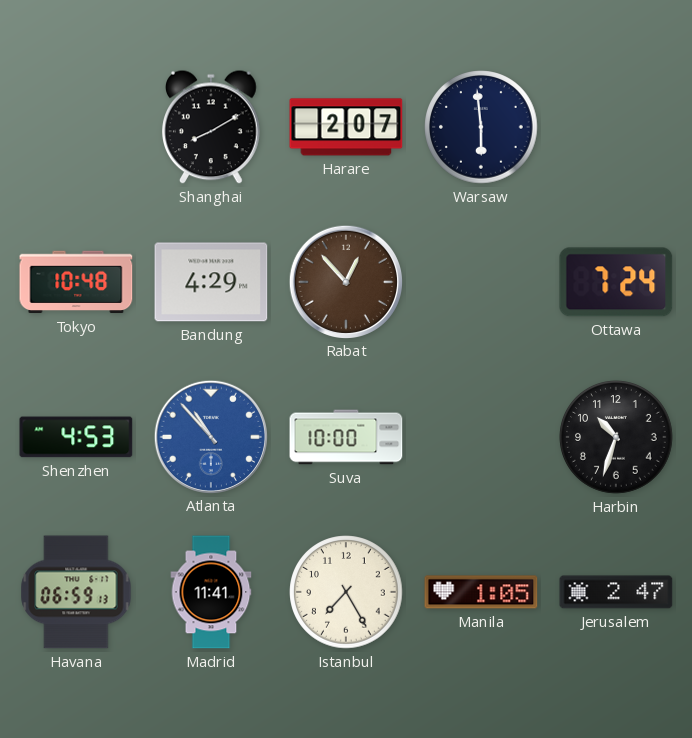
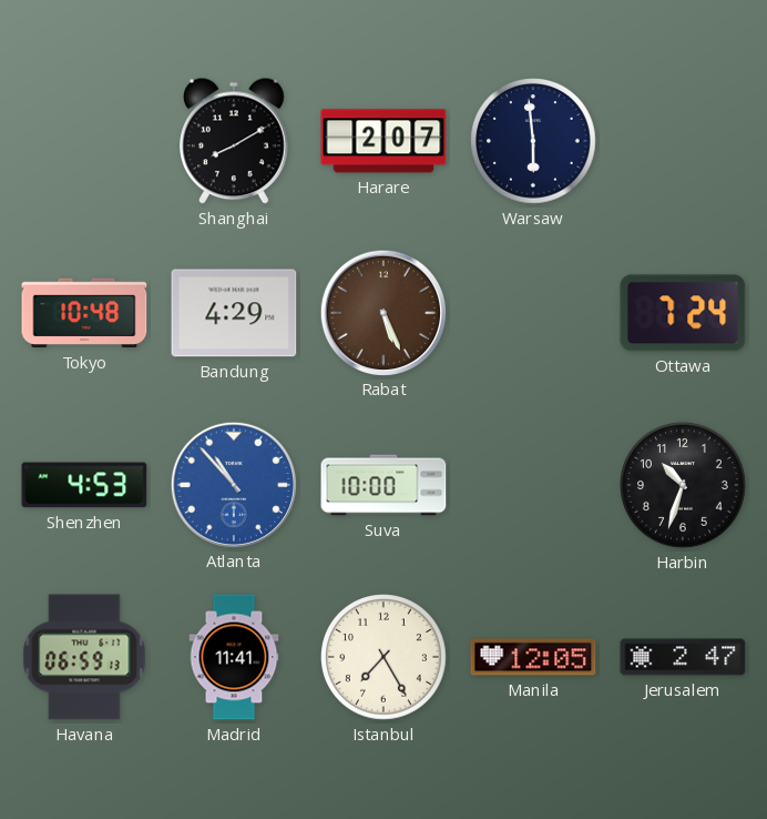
Rabat: 12:53 -> 5:26
Manila: 1:05 -> 12:05
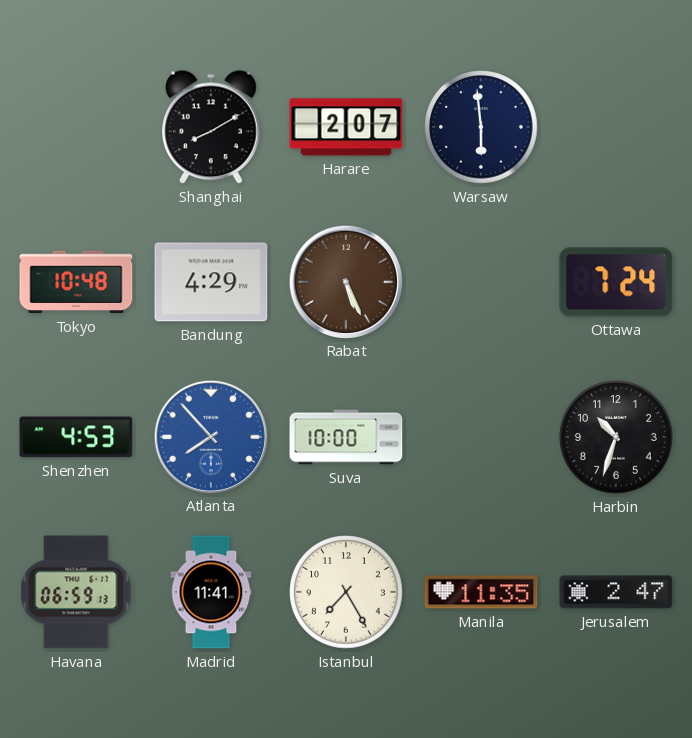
Atlanta: 10:53 -> 7:53
Manila: 12:05 -> 11:35
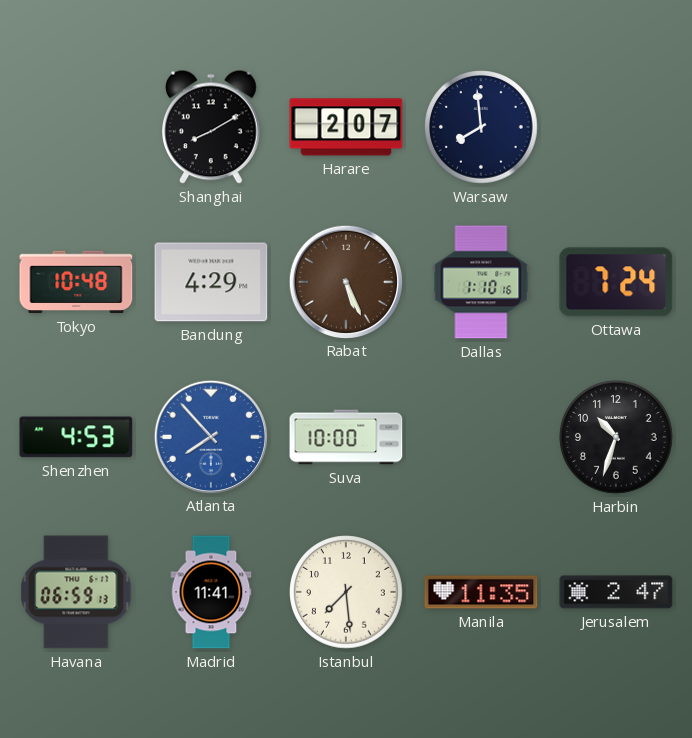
Warsaw: 5:59 -> 7:59
Dallas: none -> 1:10
Istanbul: 7:25 -> 7:29
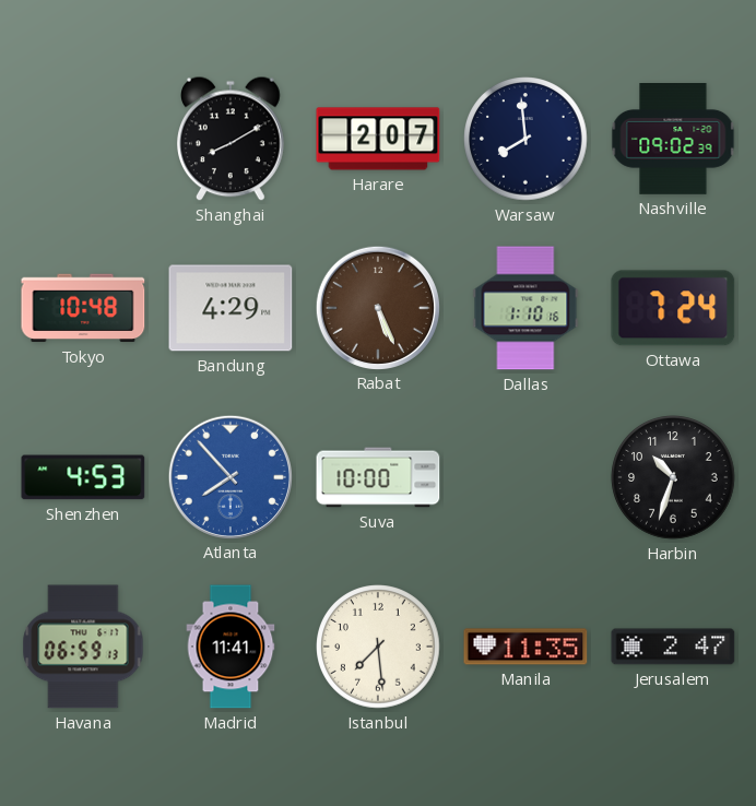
Nashville: none -> 09:02
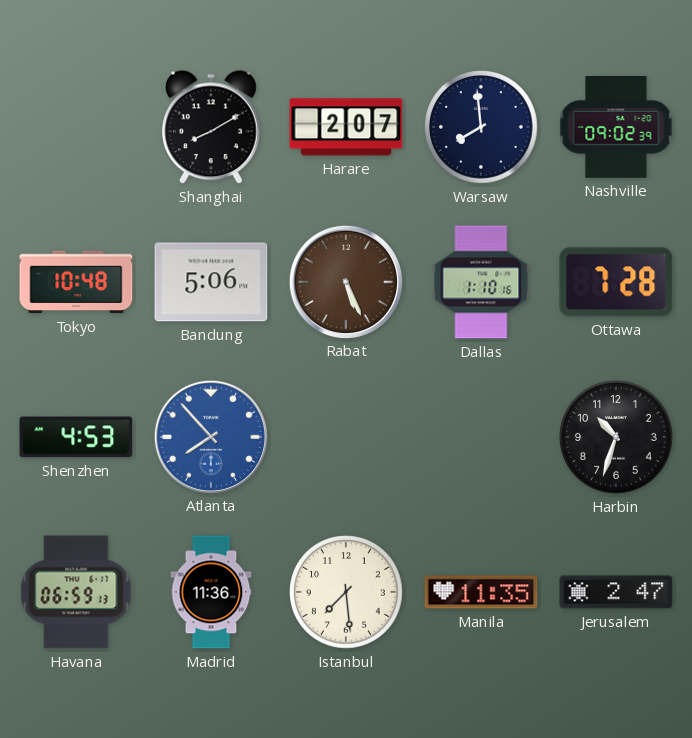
Bandung: 4:29 -> 5:06
Ottawa: 7:24 -> 7:28
Suva: 10:00 -> none
Madrid: 11:41 -> 11:36
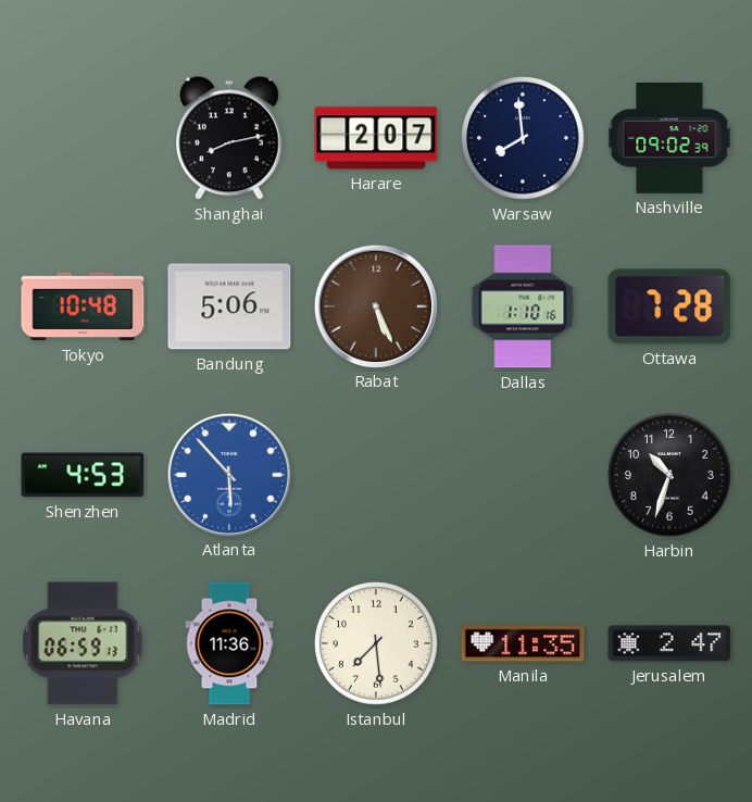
Shanghai: 8:10 -> 8:13
Atlanta: 7:53 -> 5:53
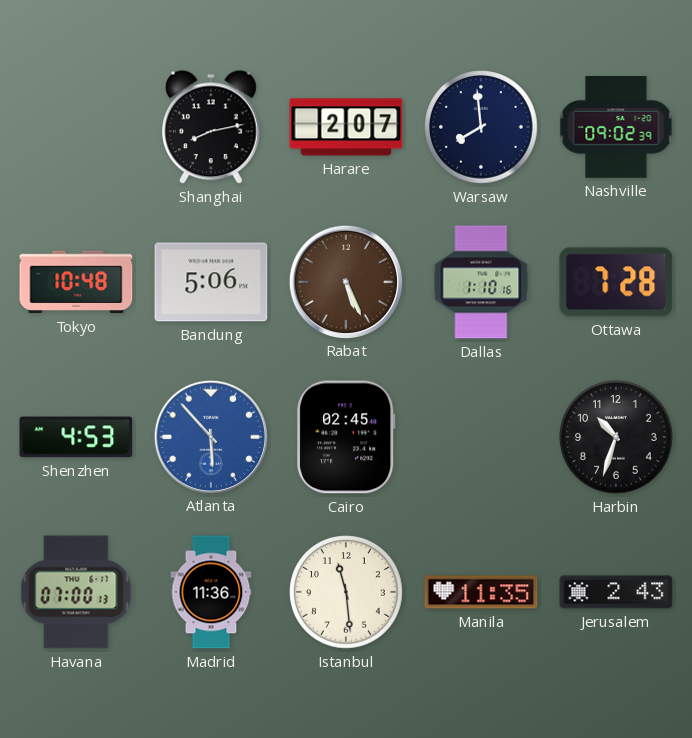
Cairo: none -> 02:45
Havana: 06:59 -> 07:00
Istanbul: 7:29 -> 11:29
Jerusalem: 2:47 -> 2:43
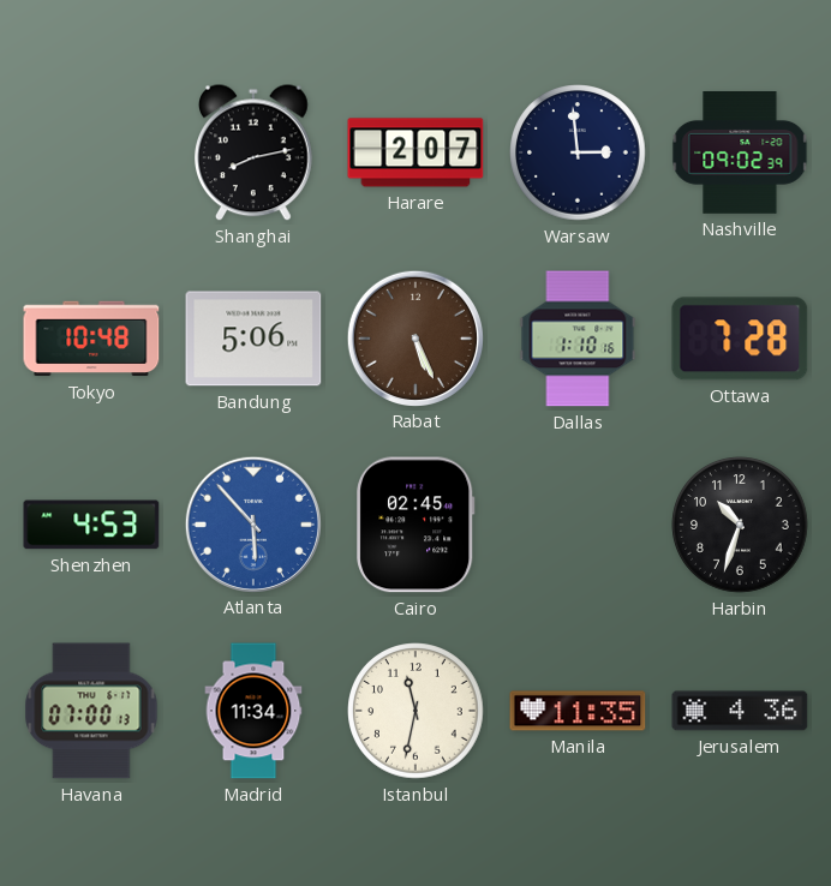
Warsaw: 7:59 -> 2:59
Madrid: 11:36 -> 11:34
Istanbul: 11:29 -> 11:32
Jerusalem: 2:43 -> 4:36
